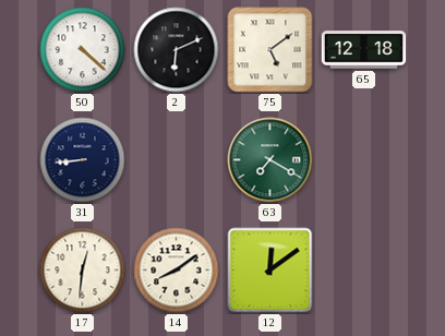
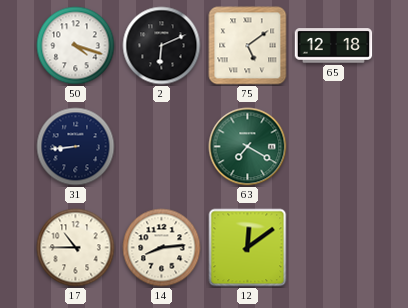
50: 4:22 -> 4:18
17: 12:31 -> 10:45
14: 8:09 -> 8:14
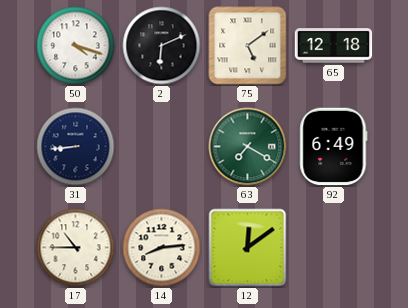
92: none -> 6:49
